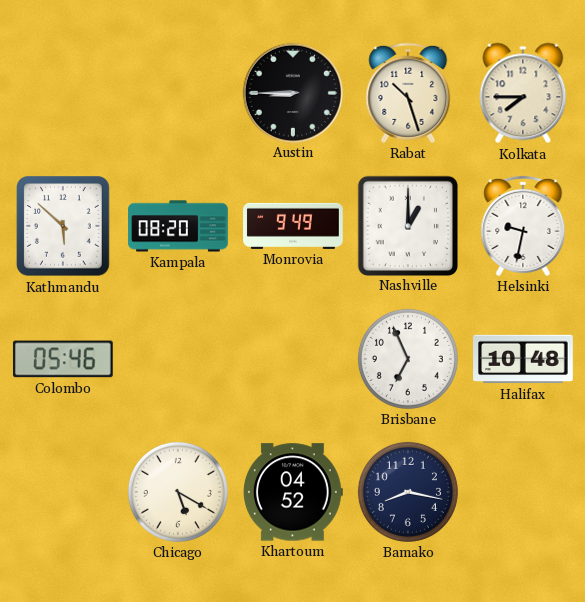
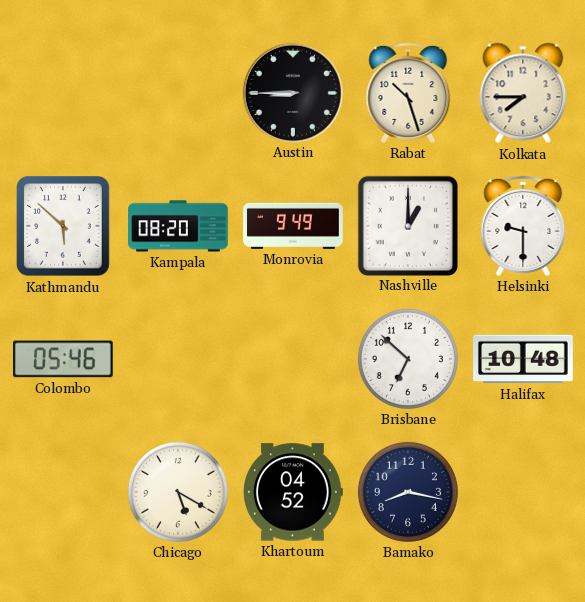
Helsinki: 9:32 -> 9:30
Brisbane: 6:56 -> 6:52
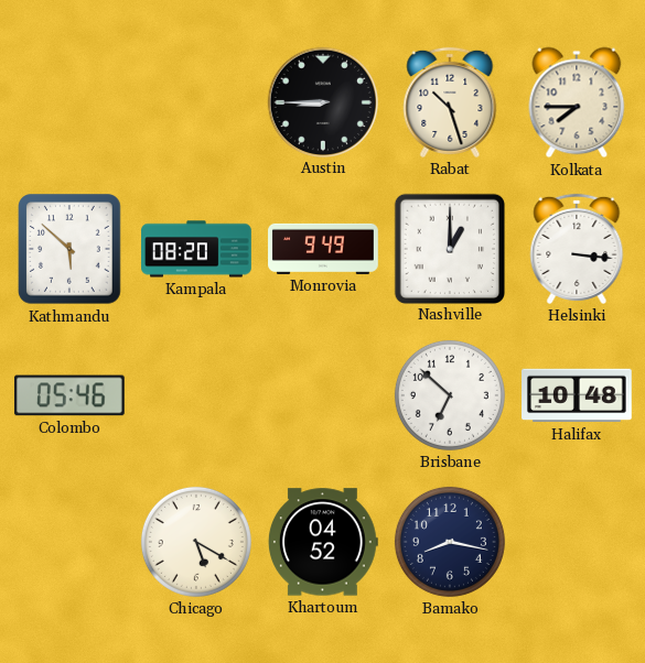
Helsinki: 9:30 -> 3:16
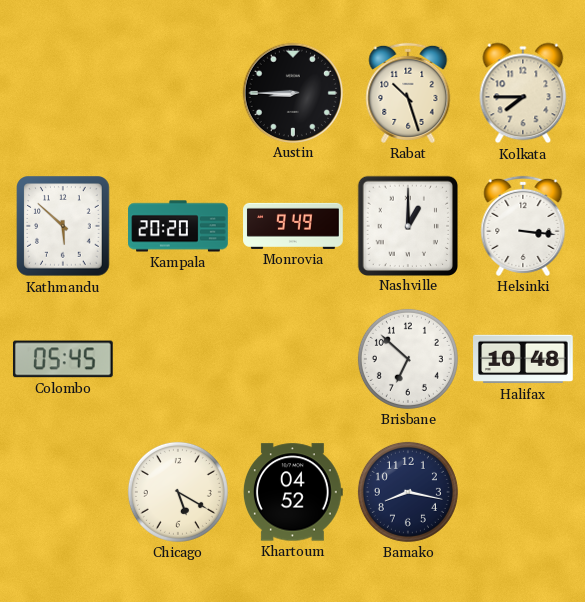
Kampala: 08:20 -> 20:20
Colombo: 05:46 -> 05:45
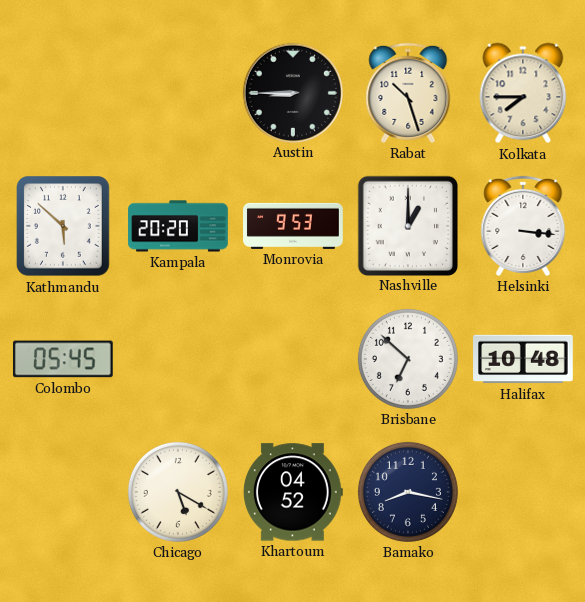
Monrovia: 9:49 -> 9:53
